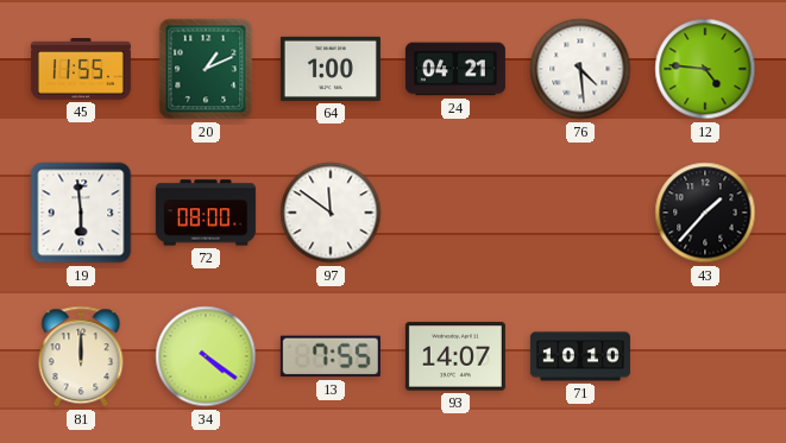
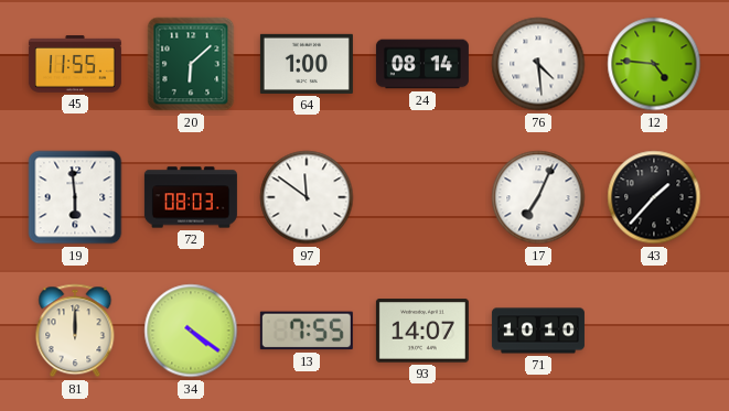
20: 1:11 -> 6:08
24: 04:21 -> 08:14
72: 08:00 -> 08:03
17: none -> 7:04
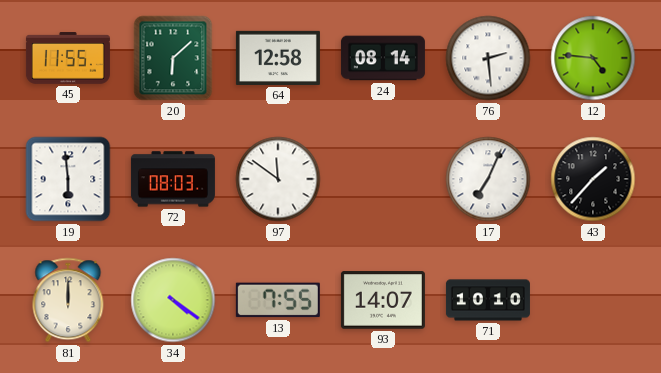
64: 1:00 -> 12:58
76: 4:29 -> 2:29
